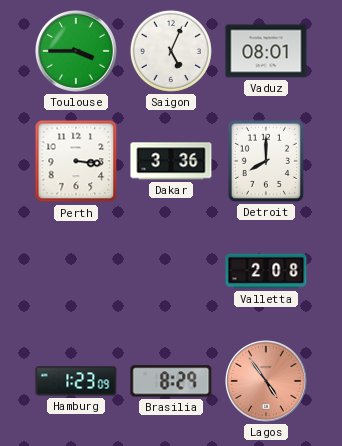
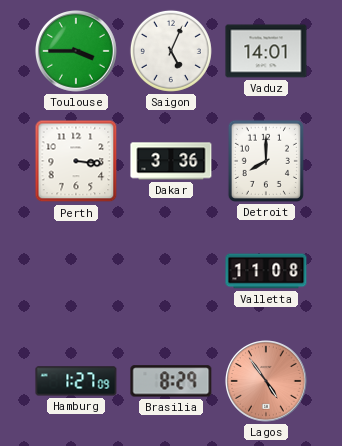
Vaduz: 08:01 -> 14:01
Valletta: 2:08 -> 11:08
Hamburg: 1:23 -> 1:27
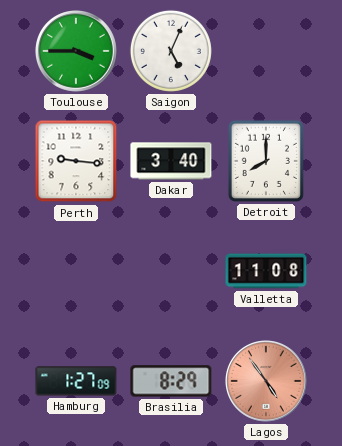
Vaduz: 14:01 -> none
Perth: 3:16 -> 9:16
Dakar: 3:36 -> 3:40
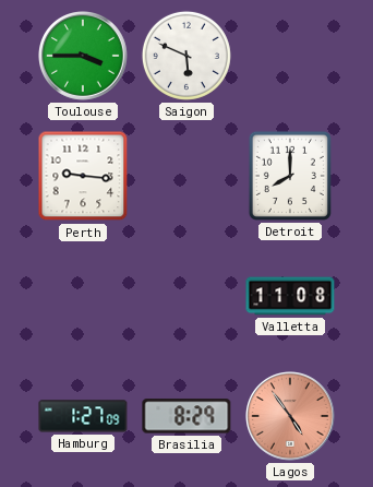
Saigon: 5:04 -> 5:49
Dakar: 3:40 -> none
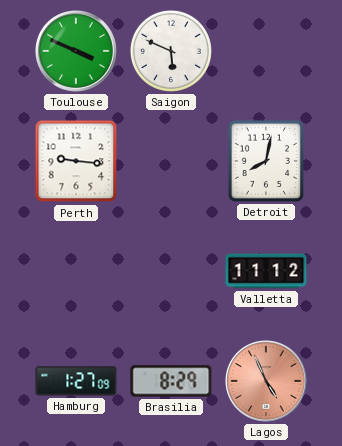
Toulouse: 3:45 -> 3:49
Detroit: 8:00 -> 8:02
Valletta: 11:08 -> 11:12
Lagos: 4:54 -> 4:56
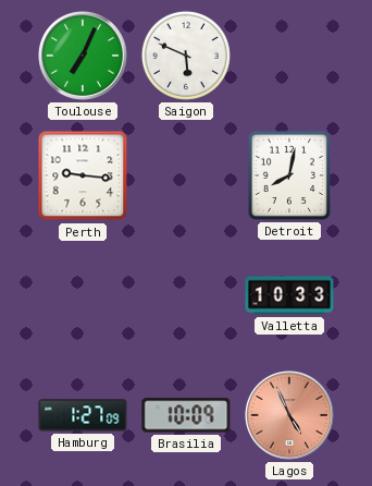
Toulouse: 3:49 -> 7:04
Valletta: 11:12 -> 10:33
Brasilia: 8:29 -> 10:09
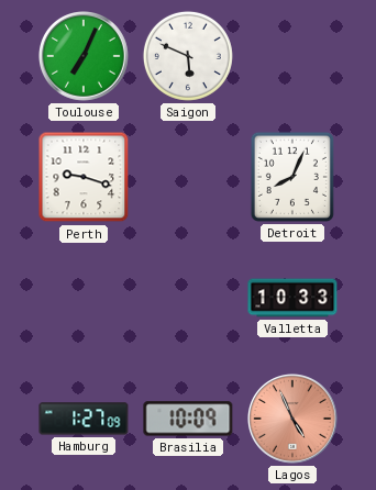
Perth: 9:16 -> 9:18
Detroit: 8:02 -> 8:04
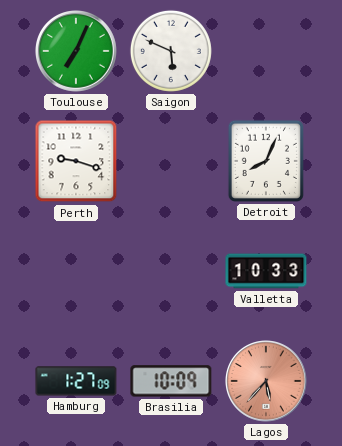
Lagos: 4:56 -> 5:37
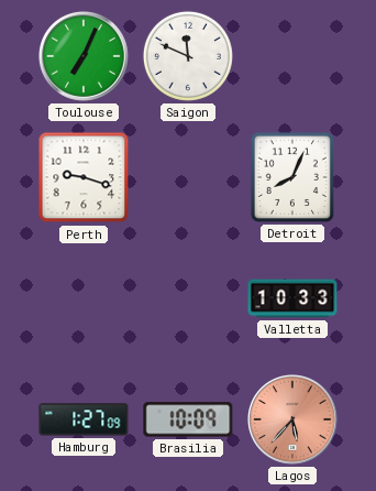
Saigon: 5:49 -> 11:49
